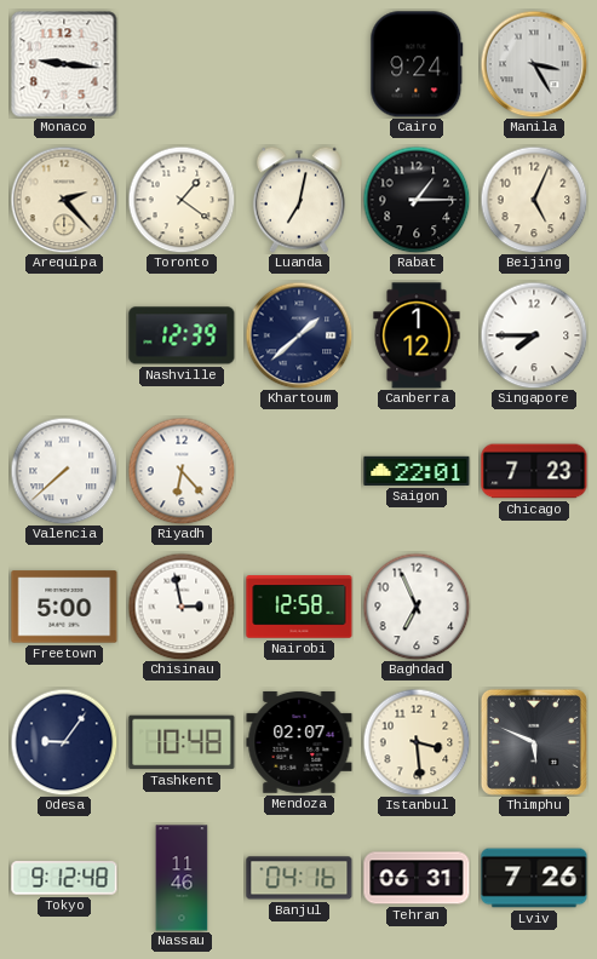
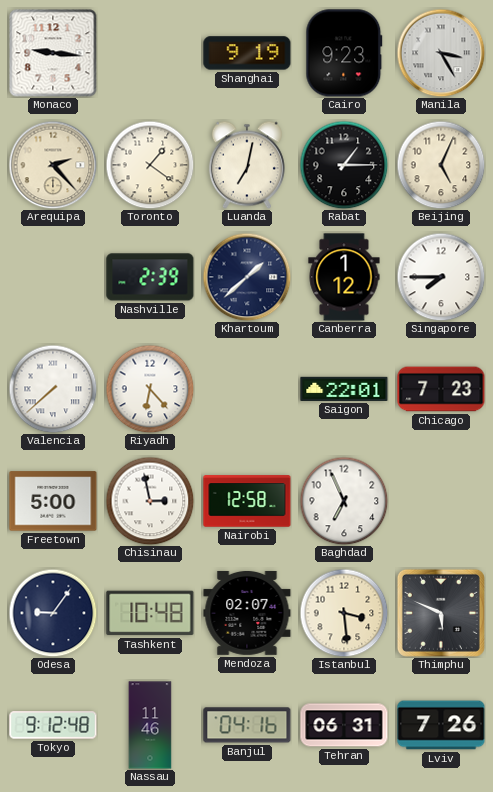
Shanghai: none -> 9:19
Cairo: 9:24 -> 9:23
Nashville: 12:39 -> 2:39
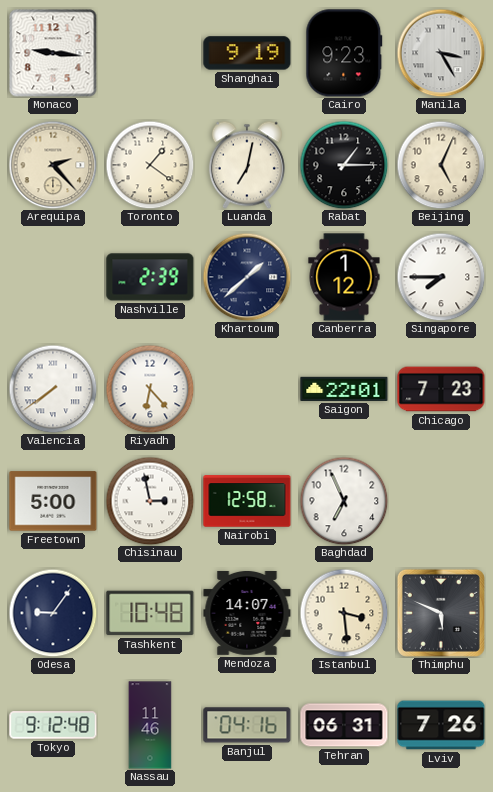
Valencia: 7:38 -> 7:39
Mendoza: 02:07 -> 14:07
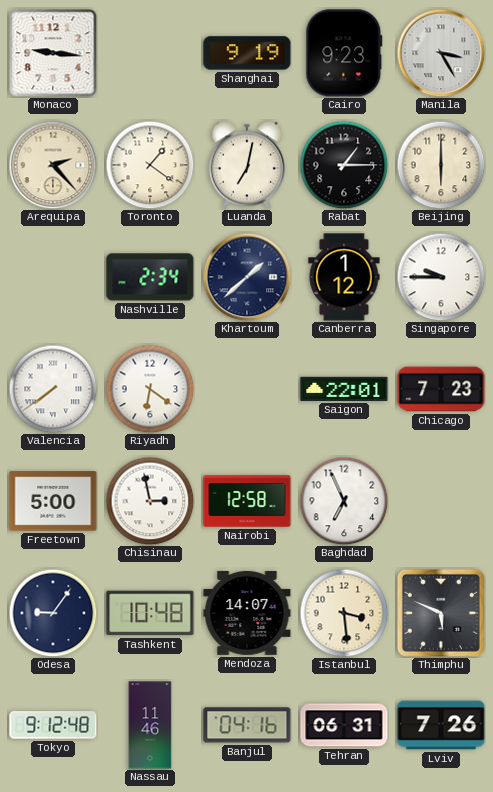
Beijing: 5:04 -> 6:00
Nashville: 2:39 -> 2:34
Singapore: 7:45 -> 9:45
Riyadh: 6:23 -> 6:21
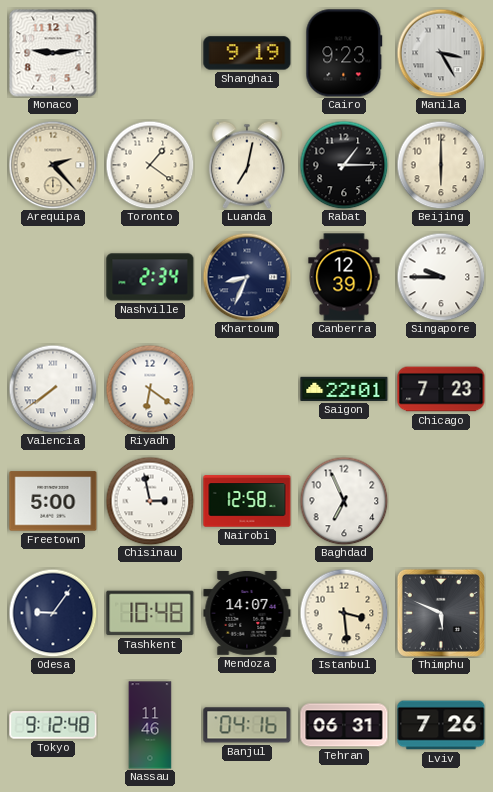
Monaco: 9:16 -> 9:14
Khartoum: 1:38 -> 8:34
Canberra: 1:12 -> 12:39
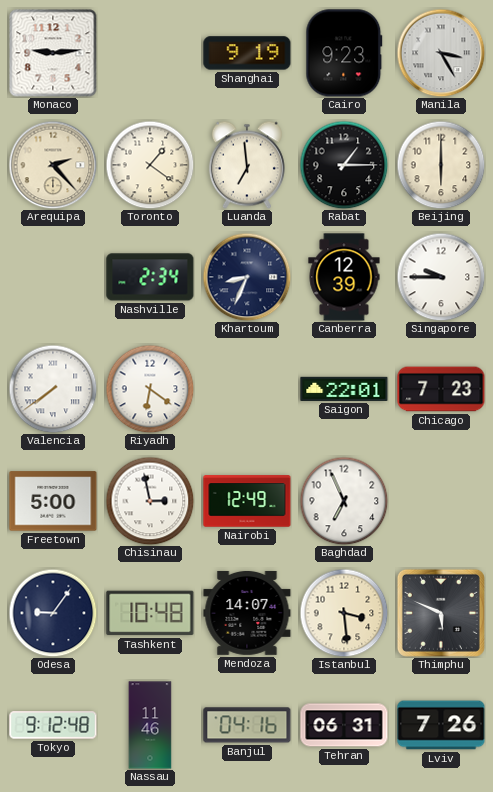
Luanda: 7:02 -> 6:59
Nairobi: 12:58 -> 12:49
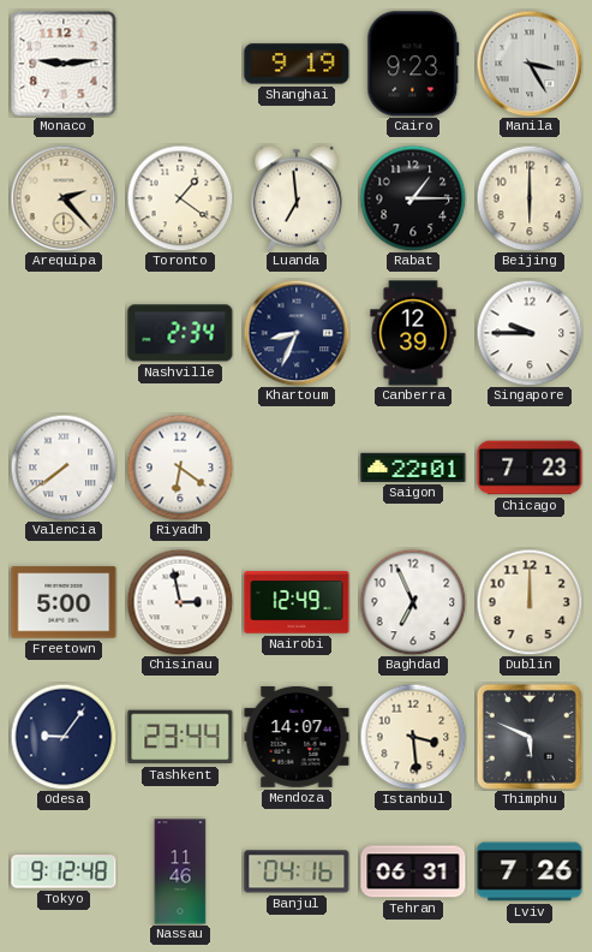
Dublin: none -> 12:00
Tashkent: 10:48 -> 23:44
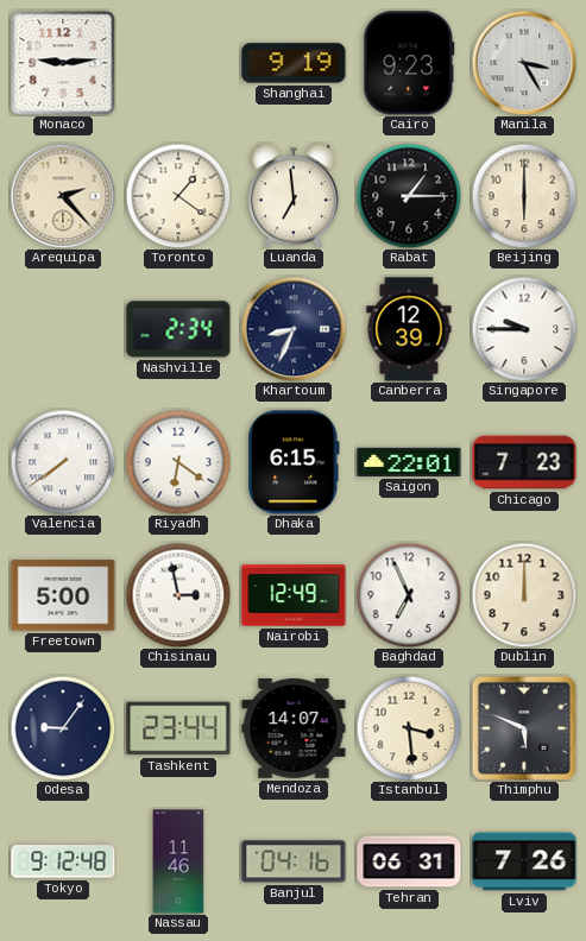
Dhaka: none -> 6:15
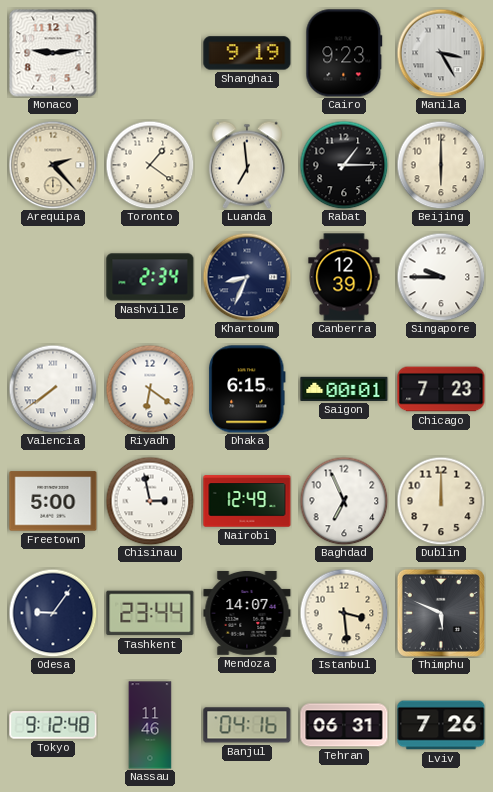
Saigon: 22:01 -> 00:01
